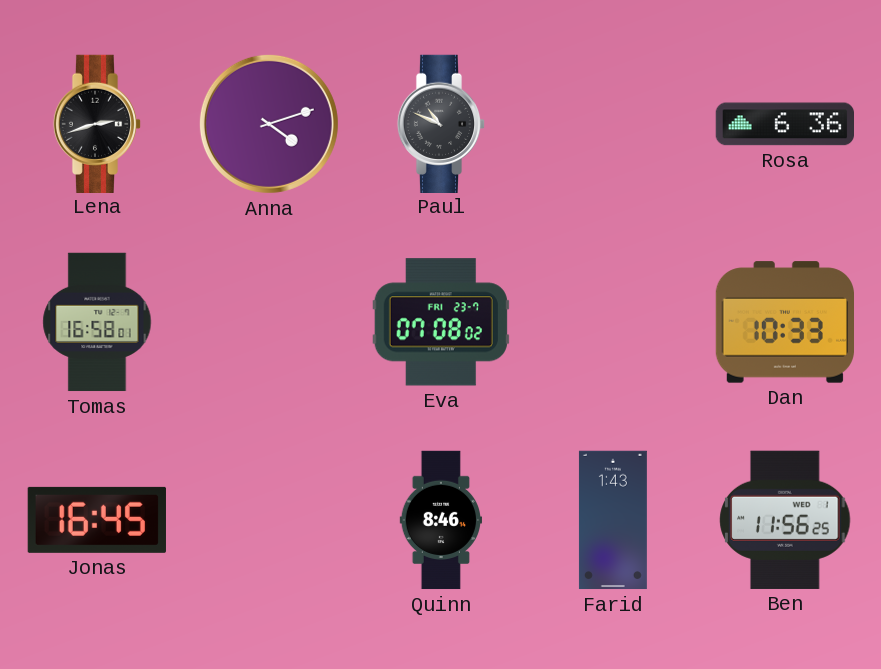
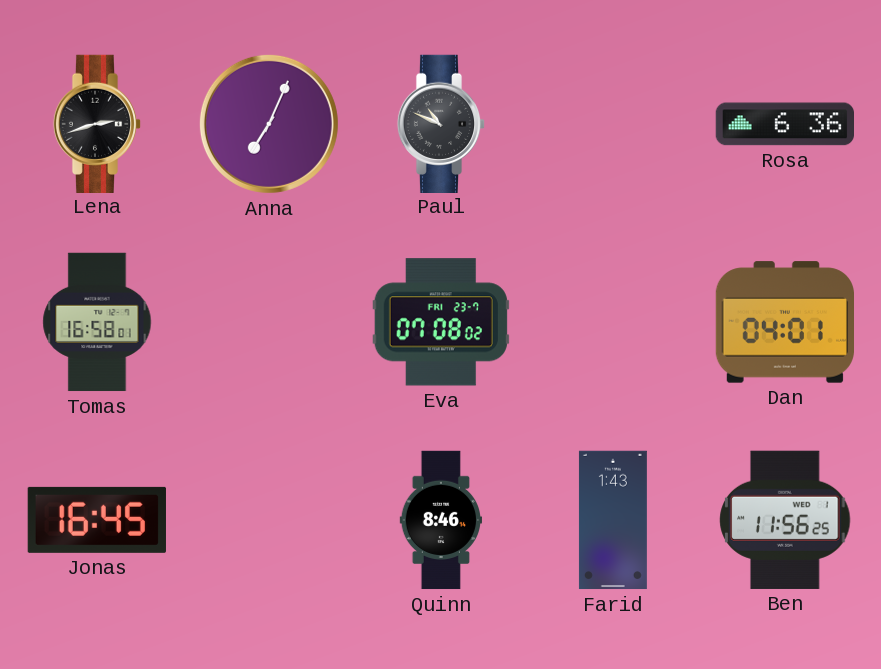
Anna: 4:12 -> 7:04
Dan: 10:33 -> 04:01
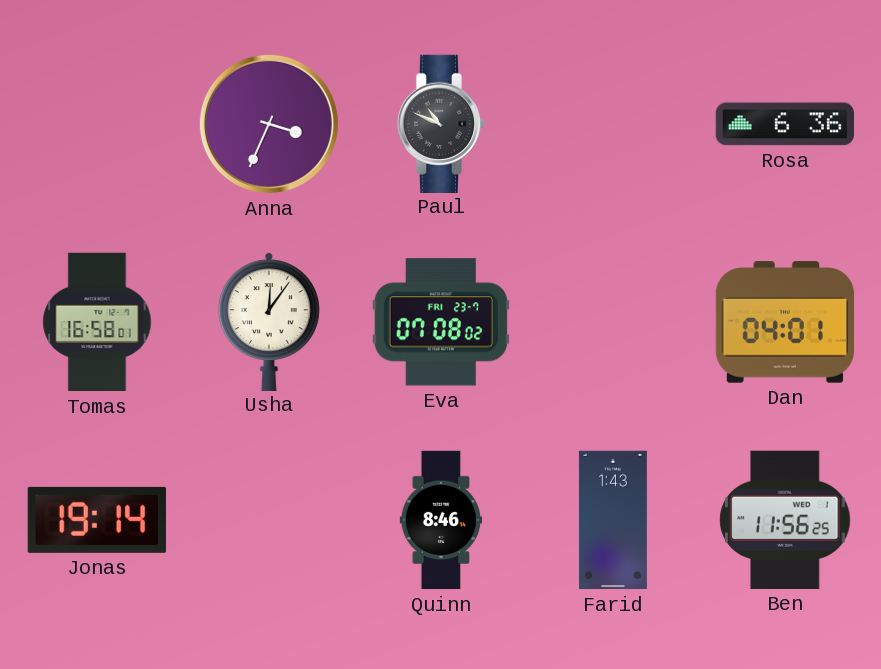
Lena: 2:42 -> none
Anna: 7:04 -> 3:34
Usha: none -> 12:06
Jonas: 16:45 -> 19:14
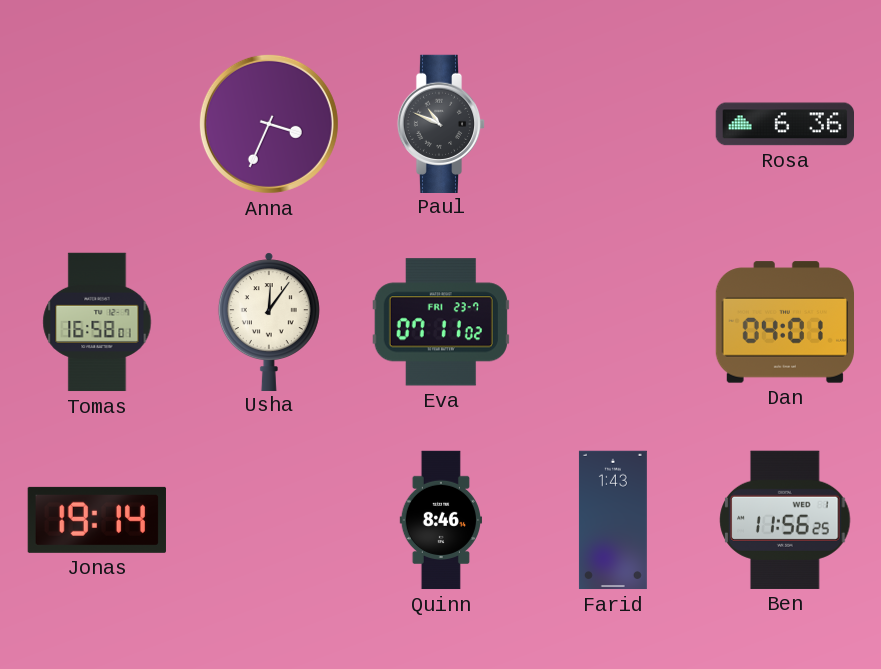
Eva: 07:08 -> 07:11
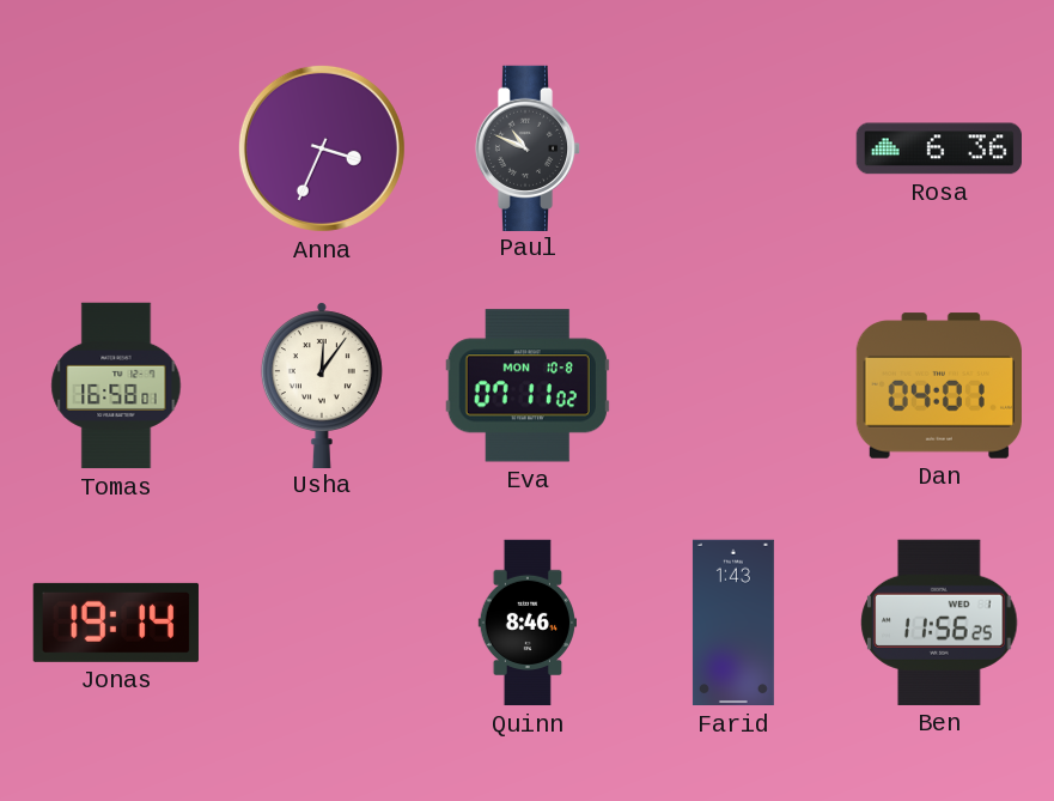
Eva date: FRI 23-7 -> MON 10-8
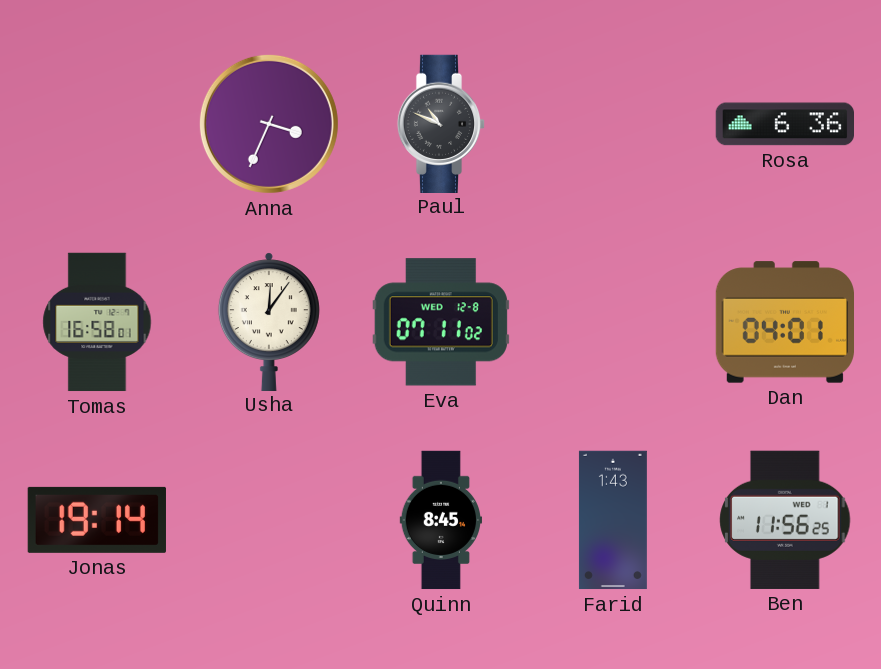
Eva date: MON 10-8 -> WED 12-8
Quinn: 8:46 -> 8:45
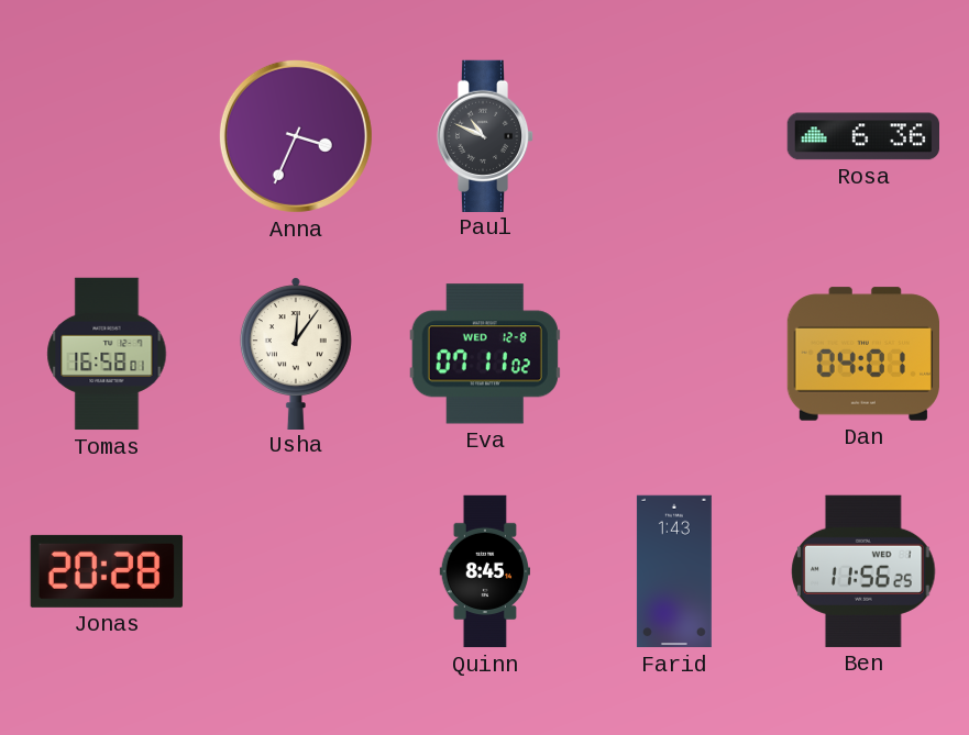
Jonas: 19:14 -> 20:28
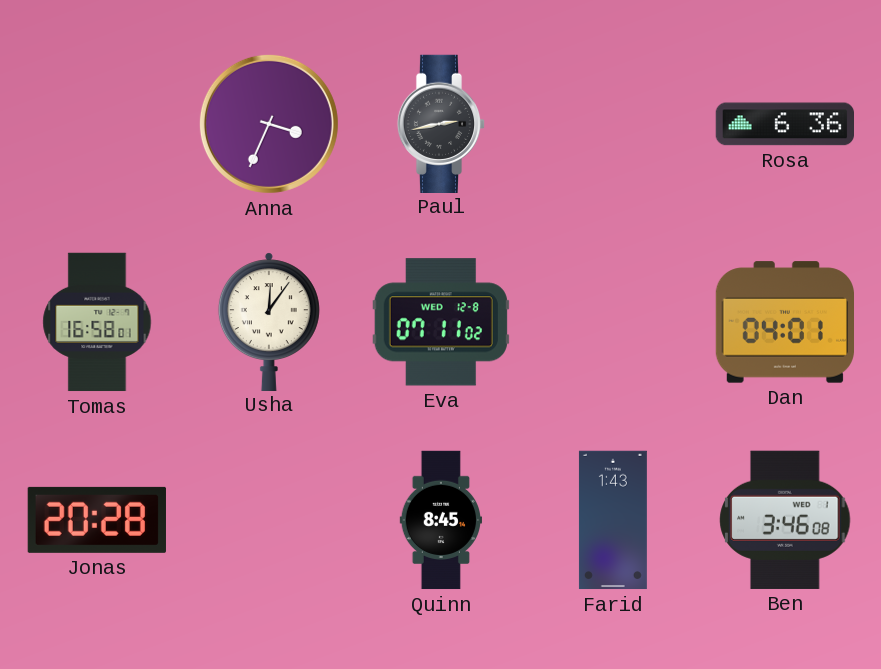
Paul: 10:49 -> 2:43
Ben: 11:56 -> 3:46
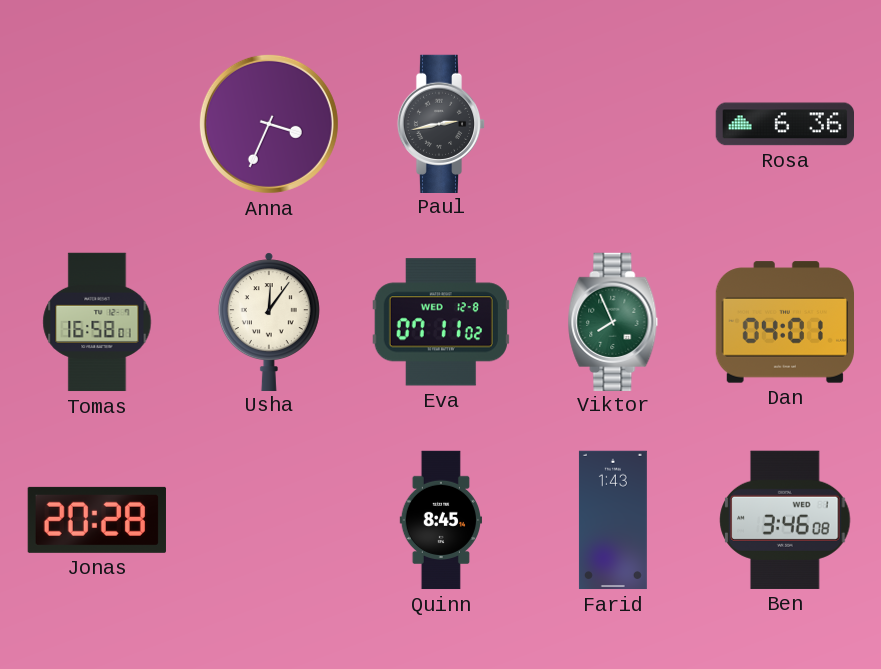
Viktor: none -> 7:56
